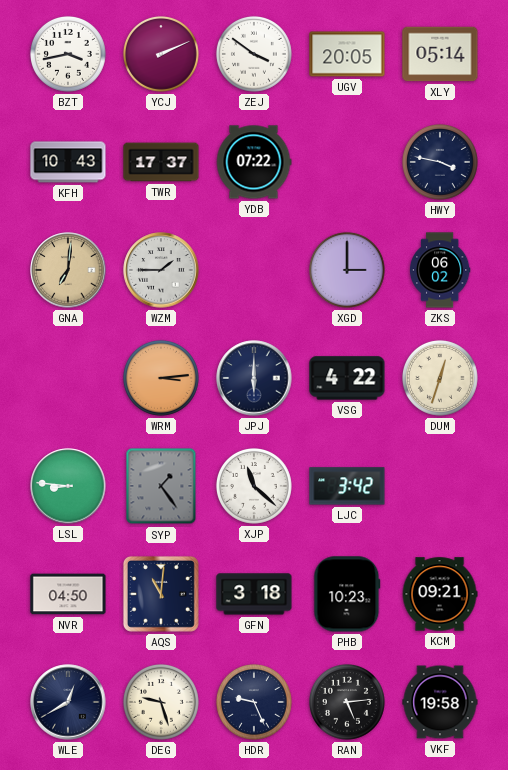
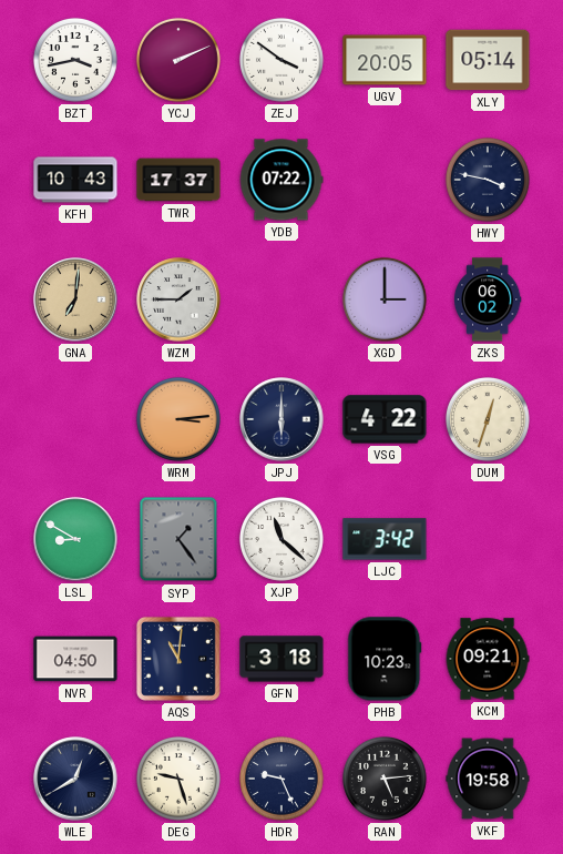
LSL: 8:46 -> 8:50
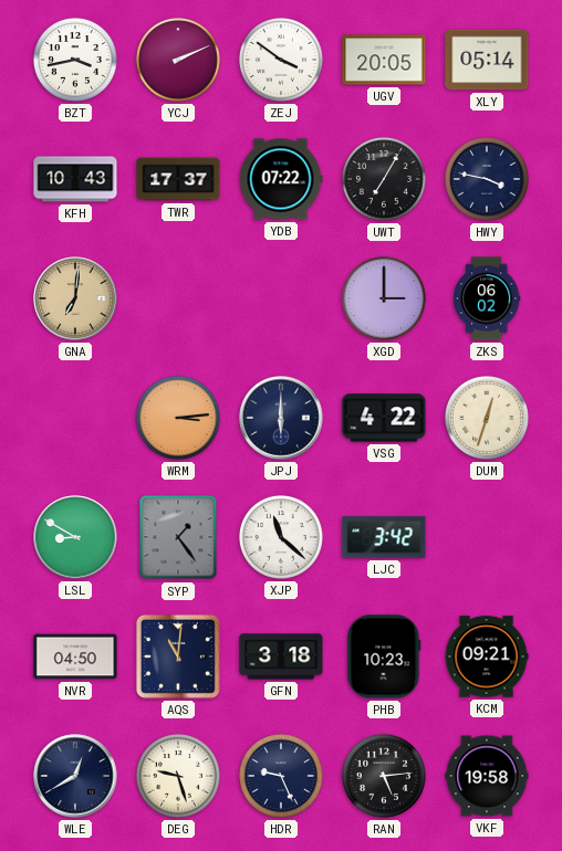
UWT: none -> 7:05
WZM: 1:45 -> none
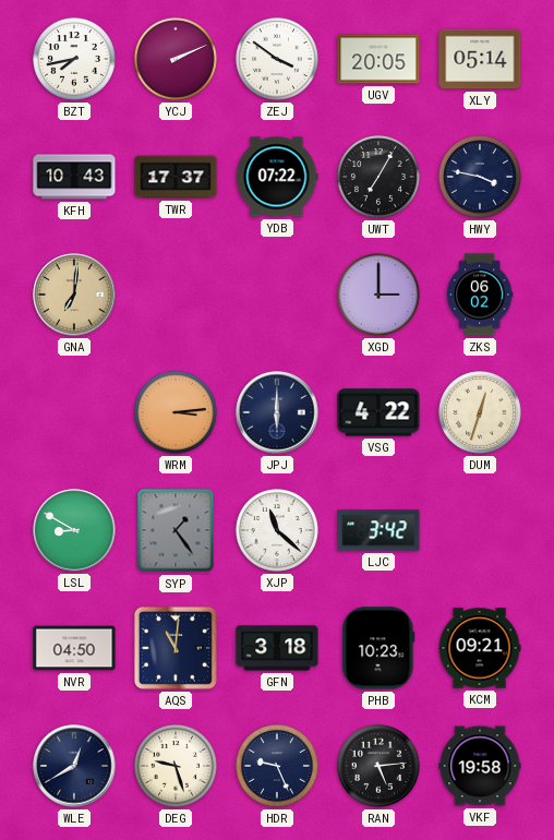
BZT: 3:43 -> 7:43
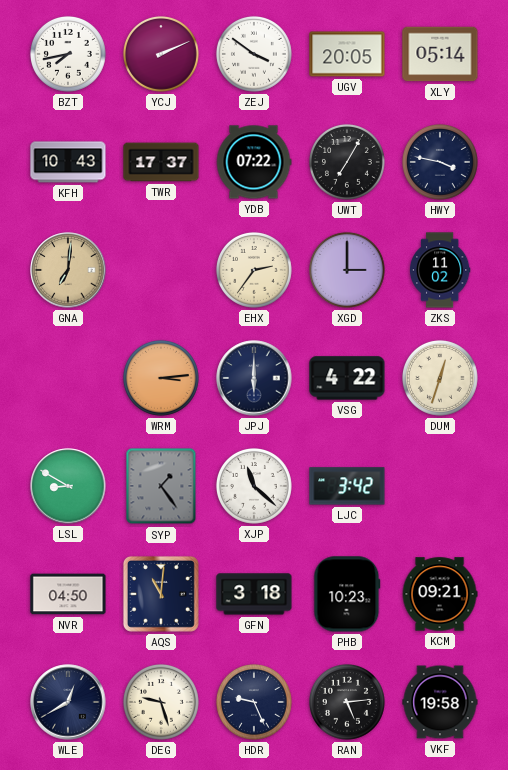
EHX: none -> 2:36
ZKS: 06:02 -> 11:02
